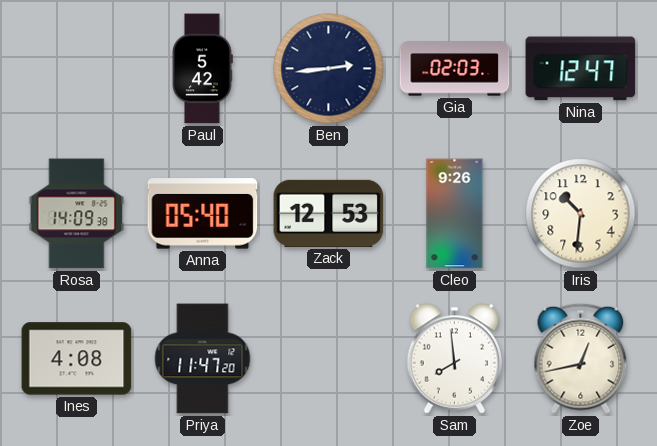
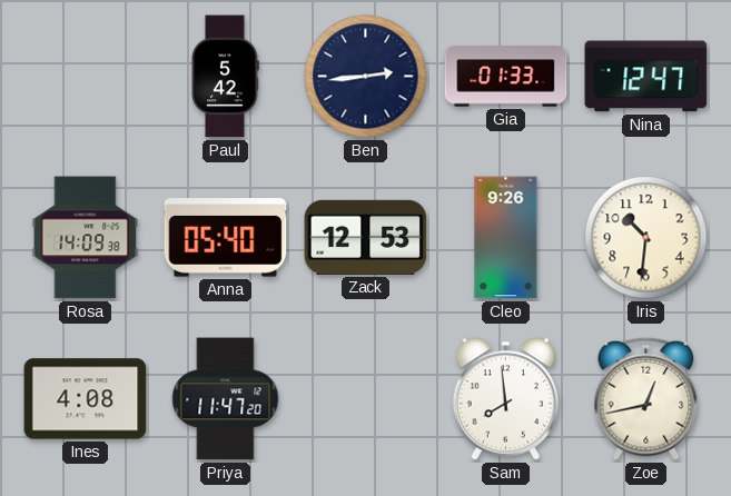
Gia: 02:03 -> 01:33
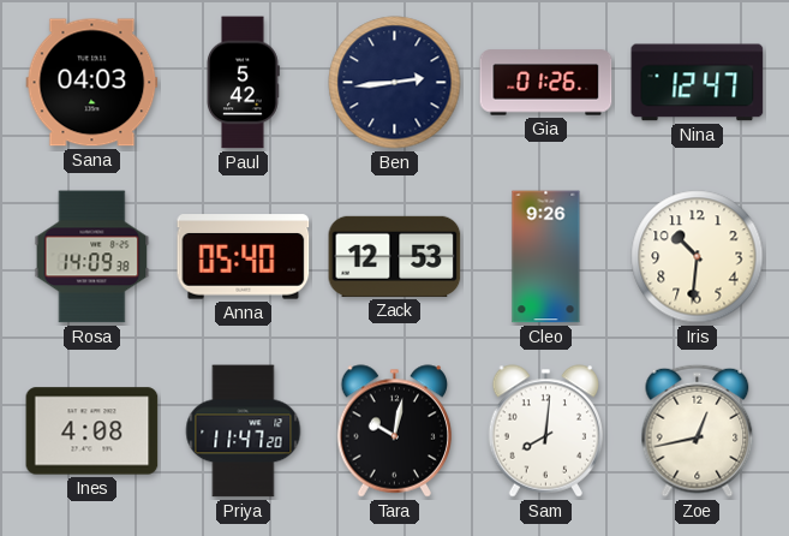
Sana: none -> 04:03
Gia: 01:33 -> 01:26
Tara: none -> 10:02
Sam: 7:59 -> 8:01
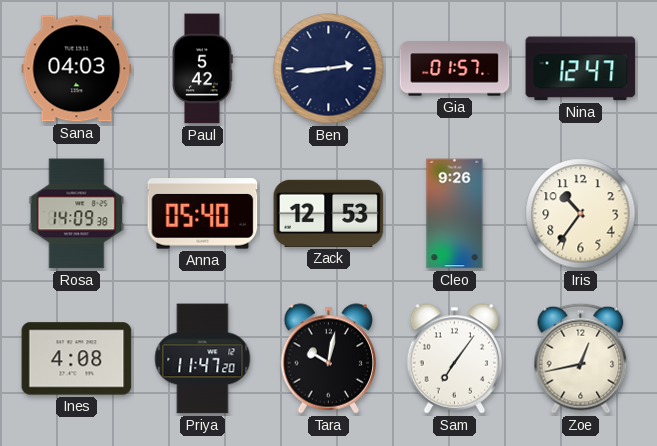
Gia: 01:26 -> 01:57
Iris: 10:31 -> 10:36
Sam: 8:01 -> 7:06
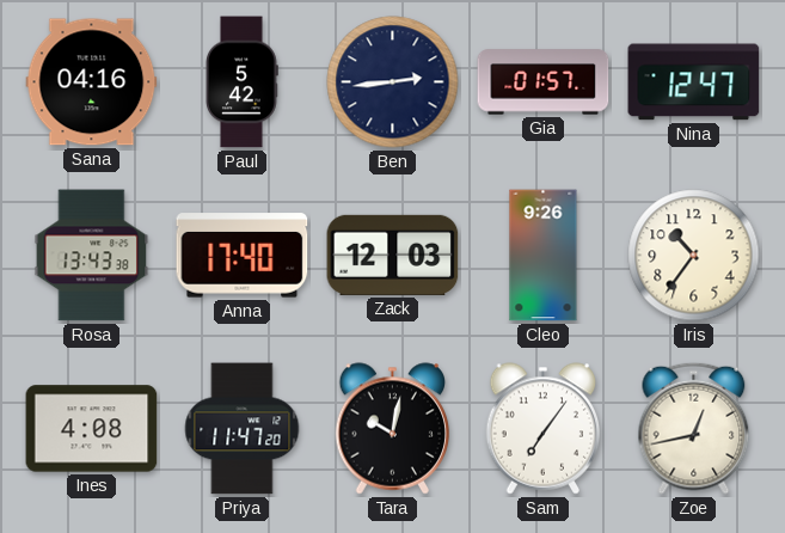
Sana: 04:03 -> 04:16
Rosa: 14:09 -> 13:43
Anna: 05:40 -> 17:40
Zack: 12:53 -> 12:03
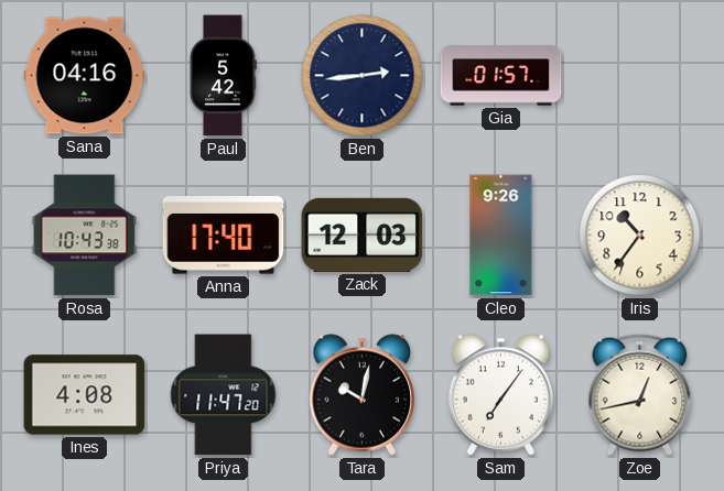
Nina: 12:47 -> none
Rosa: 13:43 -> 10:43
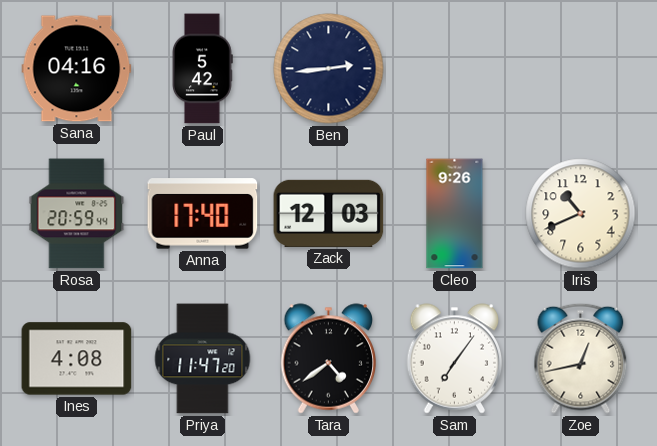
Gia: 01:57 -> none
Rosa: 10:43 -> 20:59
Iris: 10:36 -> 10:41
Tara: 10:02 -> 4:39
